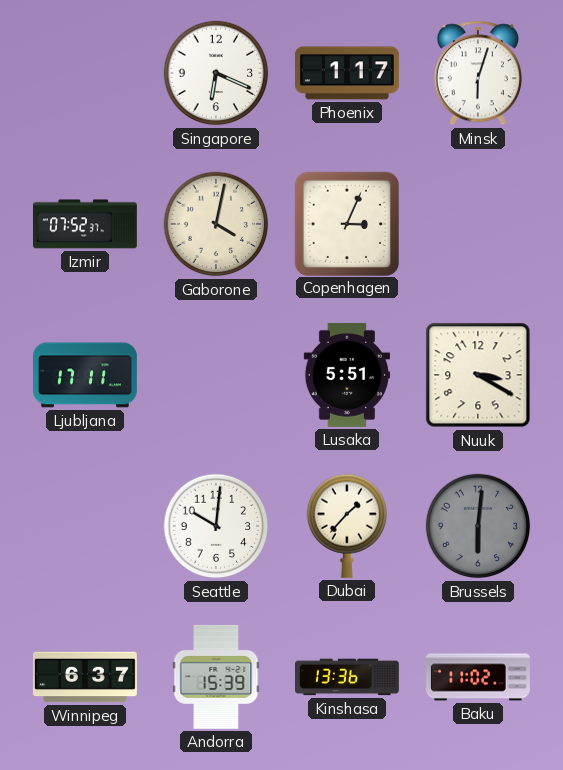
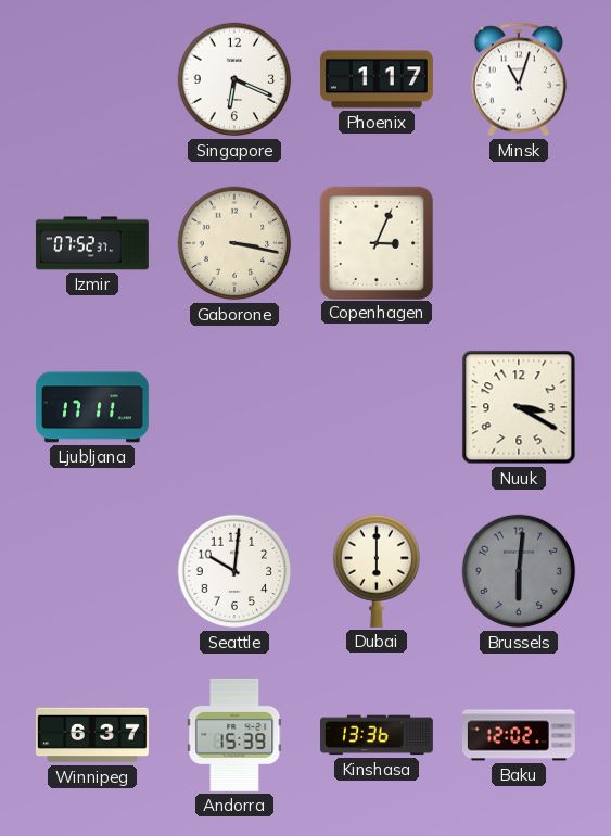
Minsk: 6:03 -> 11:03
Gaborone: 4:02 -> 3:17
Lusaka: 5:51 -> none
Dubai: 1:37 -> 6:00
Baku: 11:02 -> 12:02
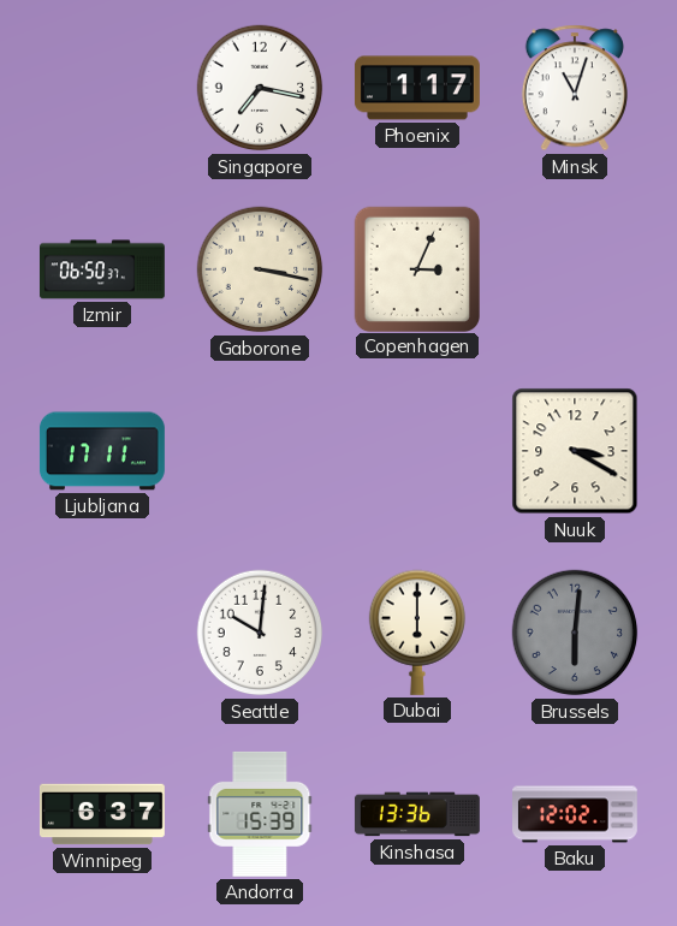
Singapore: 6:19 -> 7:17
Izmir: 07:52 -> 06:50
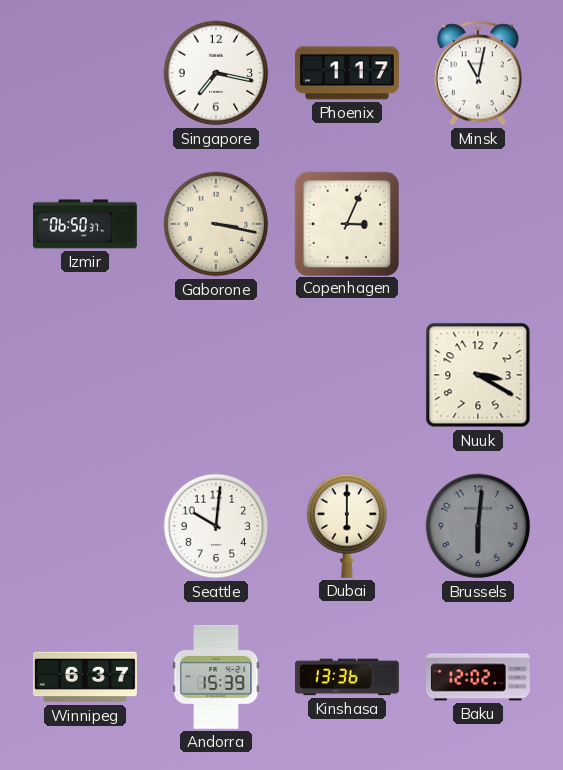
Minsk: 11:03 -> 11:02
Ljubljana: 17:11 -> none
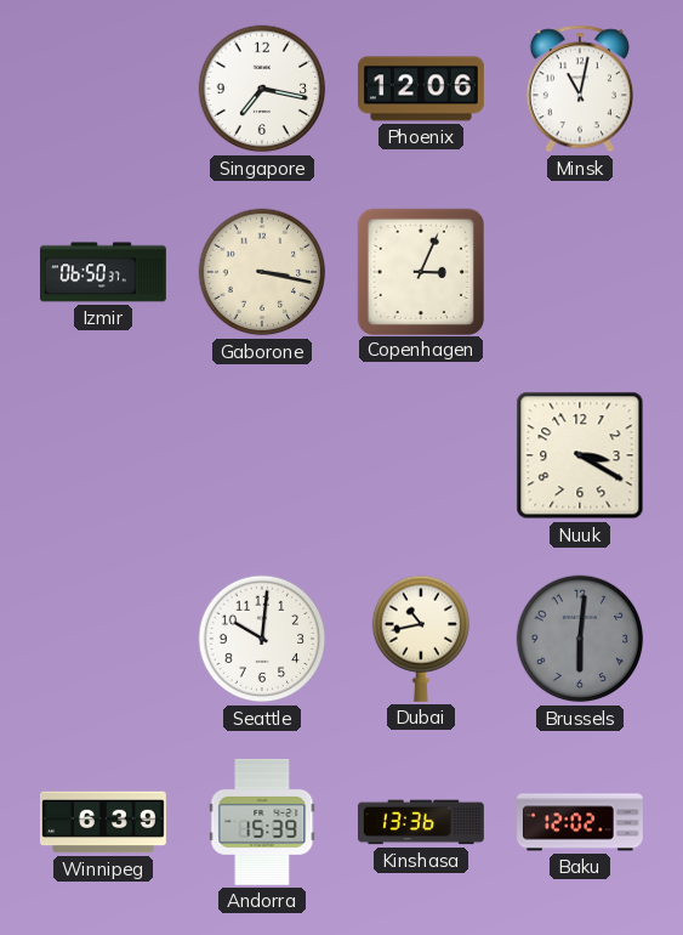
Phoenix: 1:17 -> 12:06
Dubai: 6:00 -> 10:43
Winnipeg: 6:37 -> 6:39
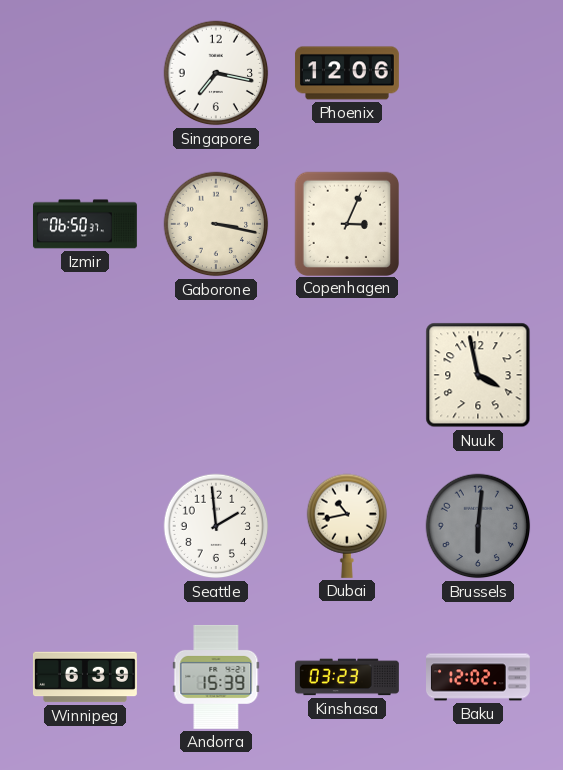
Minsk: 11:02 -> none
Nuuk: 3:20 -> 3:58
Seattle: 10:01 -> 1:59
Kinshasa: 13:36 -> 03:23
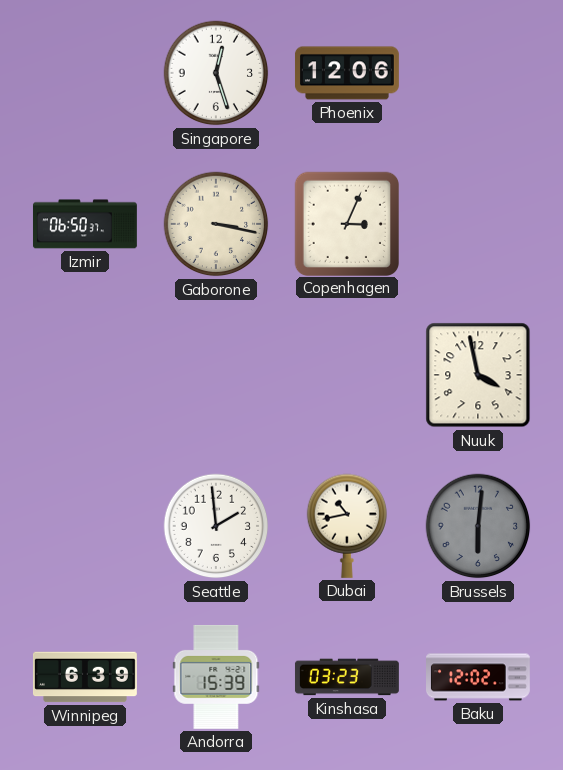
Singapore: 7:17 -> 12:27
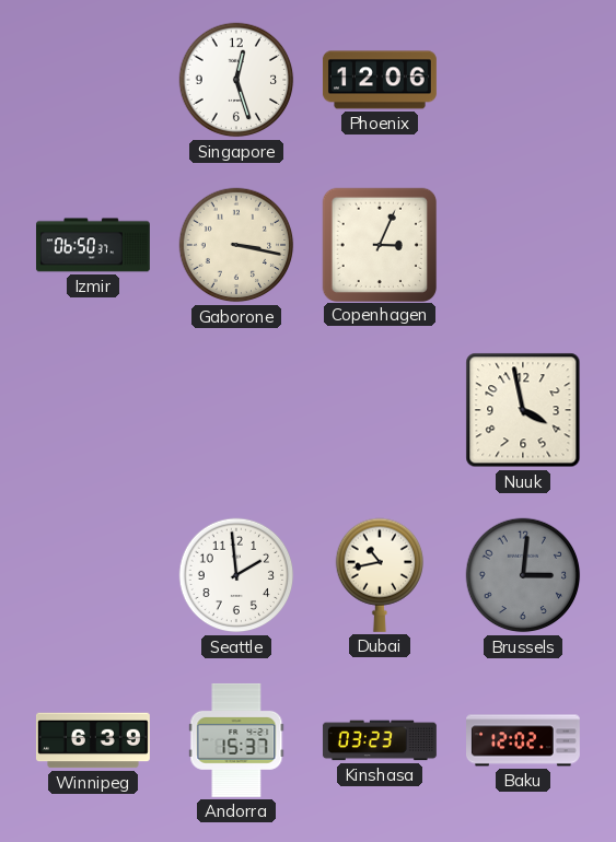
Brussels: 6:01 -> 3:01
Andorra: 15:39 -> 15:37
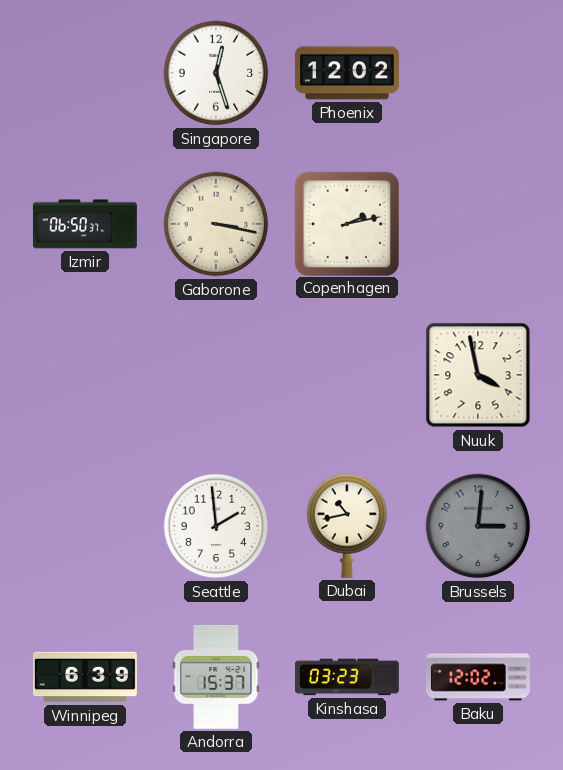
Phoenix: 12:06 -> 12:02
Copenhagen: 3:04 -> 2:13
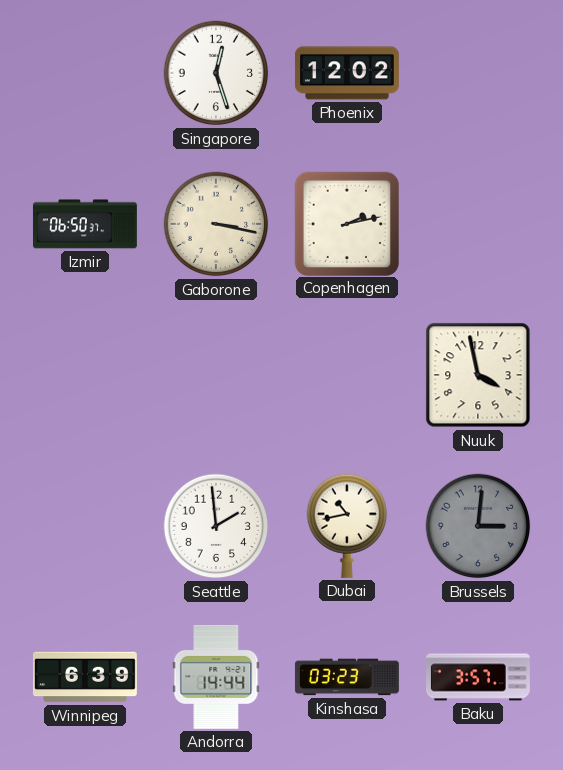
Andorra: 15:37 -> 14:44
Baku: 12:02 -> 3:57
